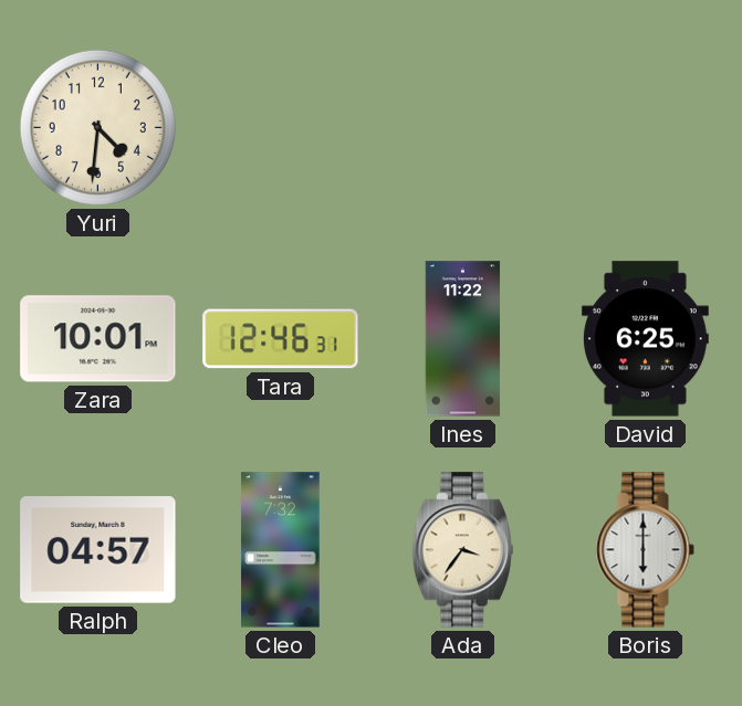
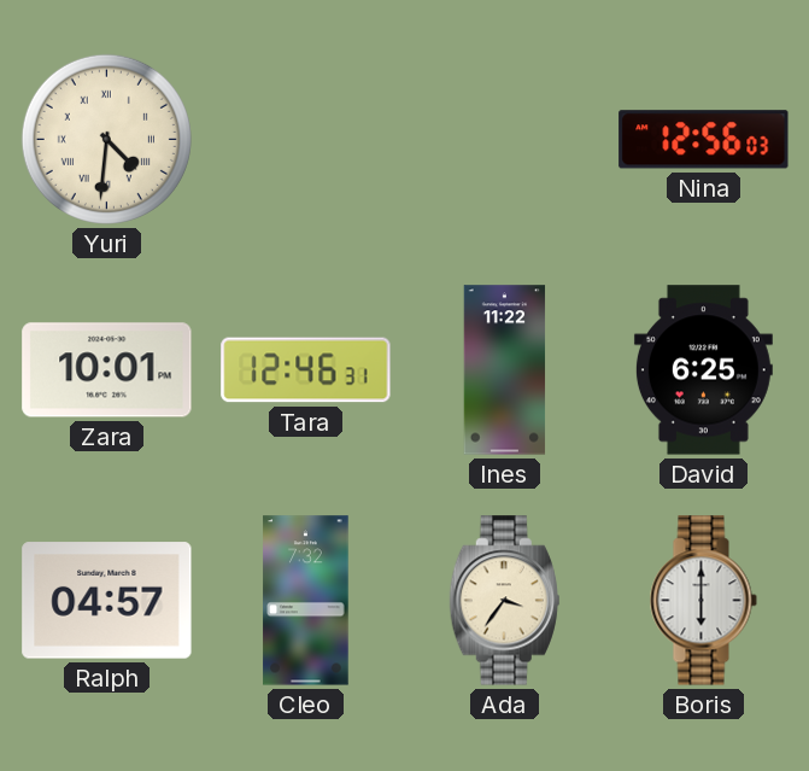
Yuri numerals: Arabic -> Roman
Nina: none -> 12:56
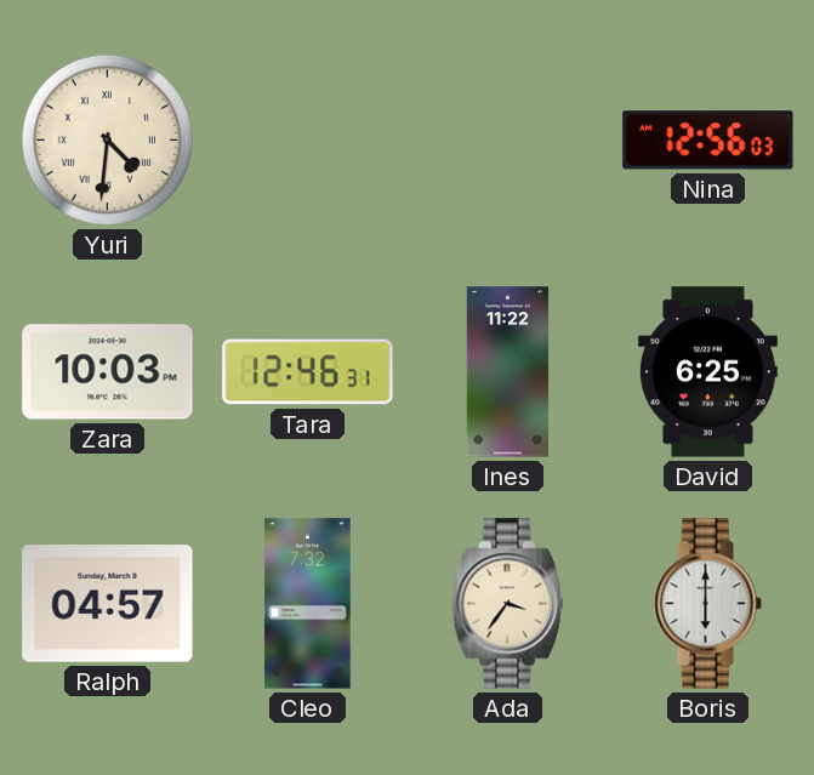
Zara: 10:01 -> 10:03
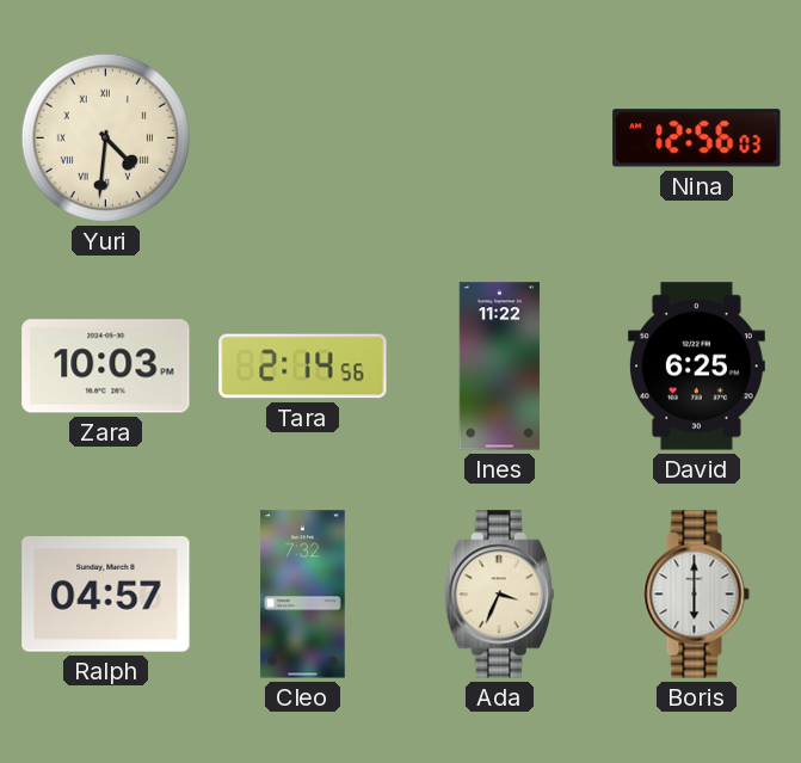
Tara: 12:46 -> 2:14
Ada: 3:36 -> 3:34
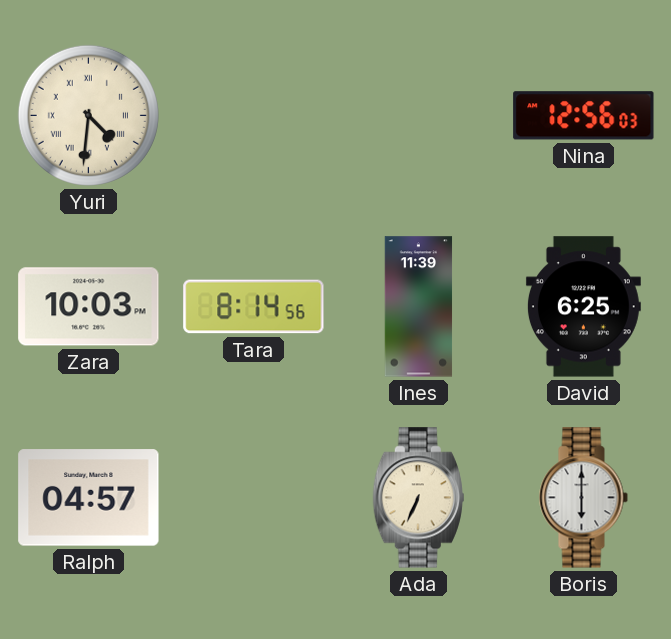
Tara: 2:14 -> 8:14
Ines: 11:22 -> 11:39
Cleo: 7:32 -> none
Ada: 3:34 -> 6:34
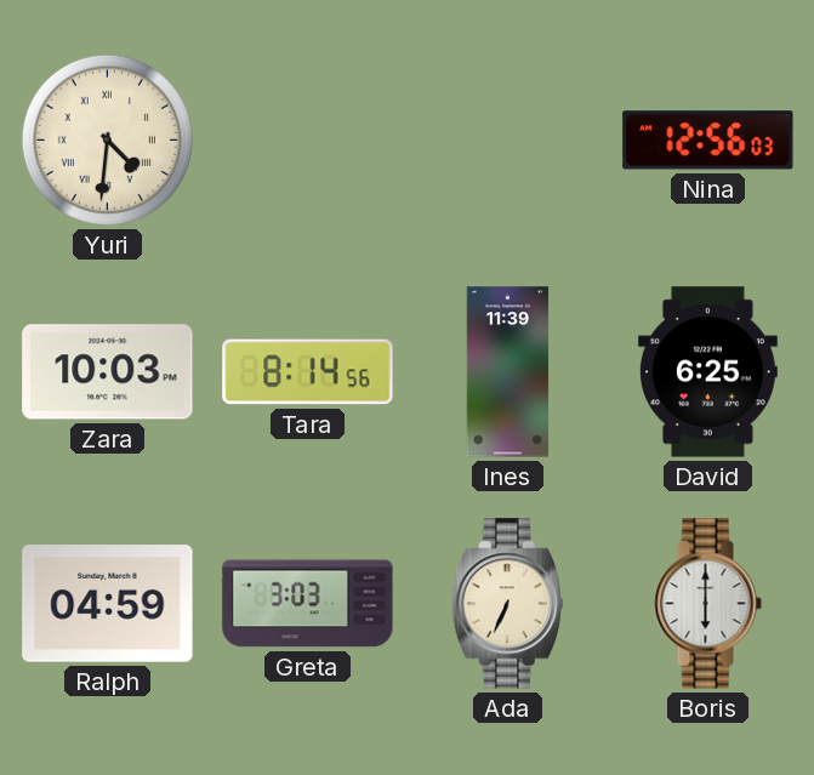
Ralph: 04:57 -> 04:59
Greta: none -> 3:03
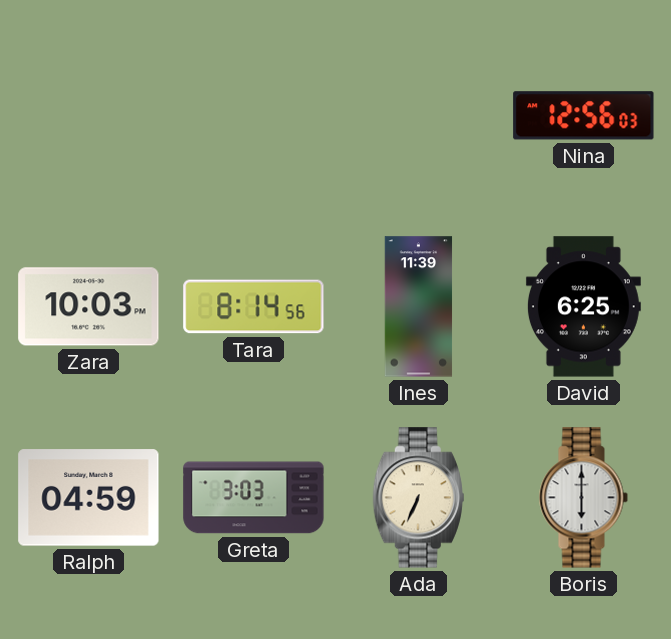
Yuri: 4:31 -> none
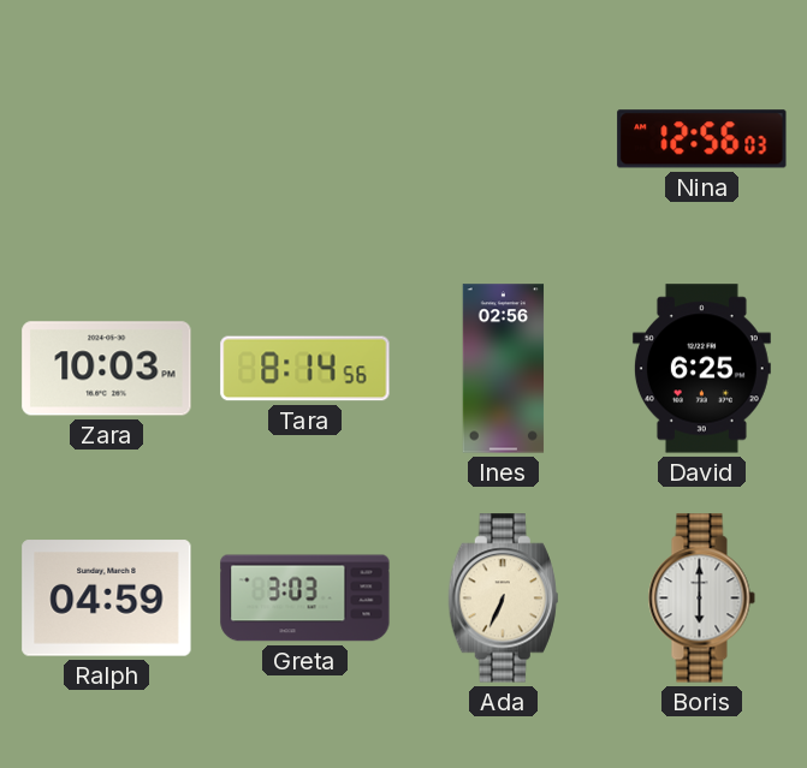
Ines: 11:39 -> 02:56
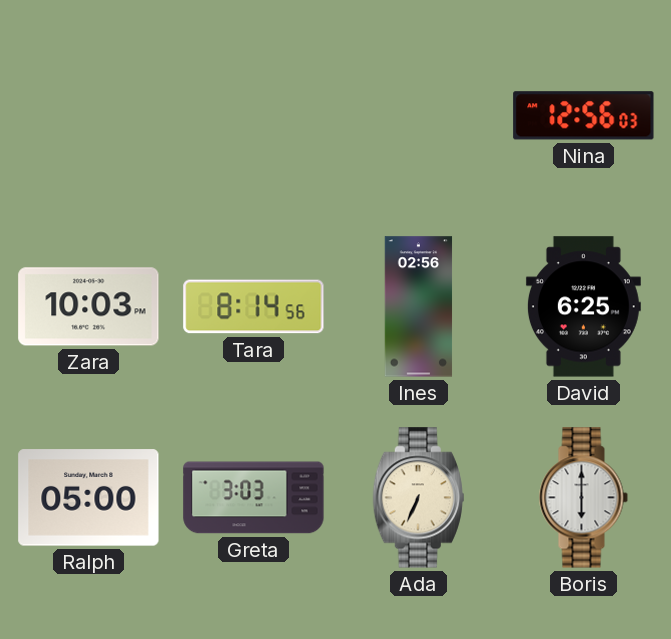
Ralph: 04:59 -> 05:00
